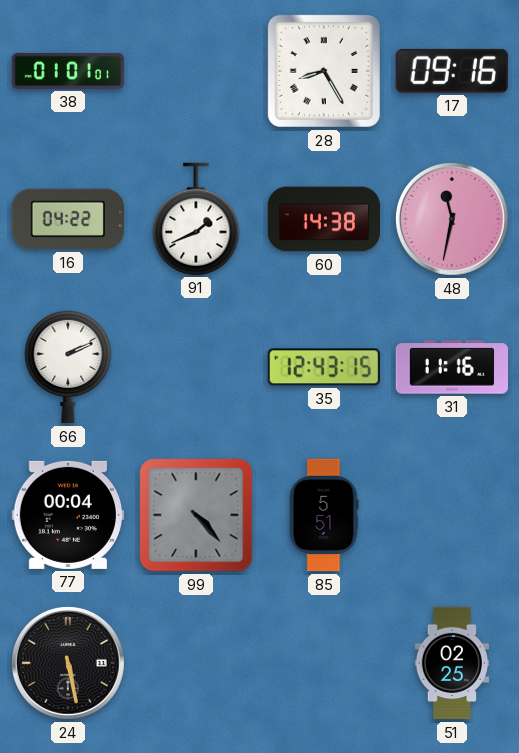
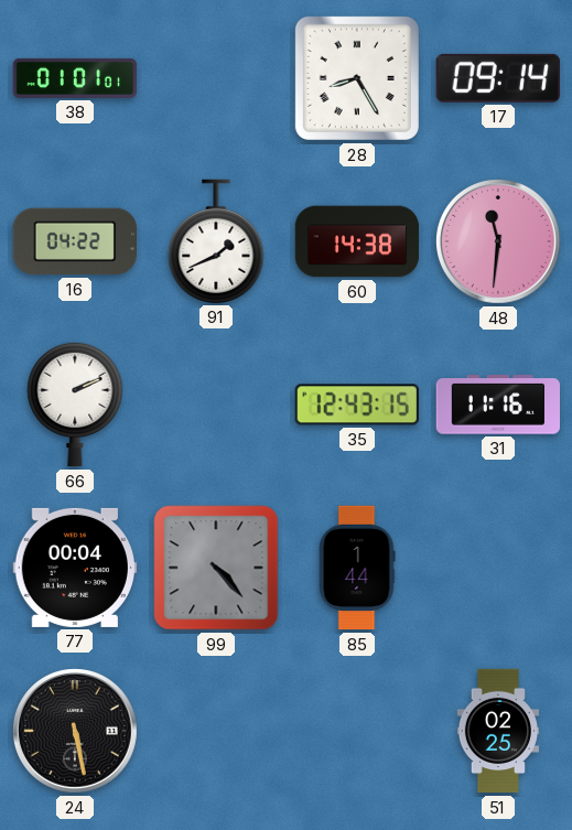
17: 09:16 -> 09:14
48: 11:32 -> 11:31
85: 5:51 -> 1:44
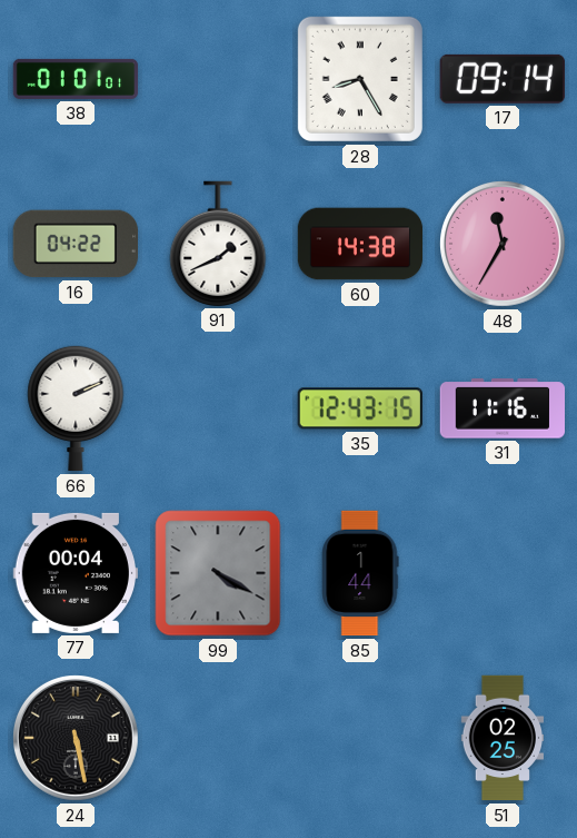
48: 11:31 -> 11:35
99: 4:23 -> 4:20
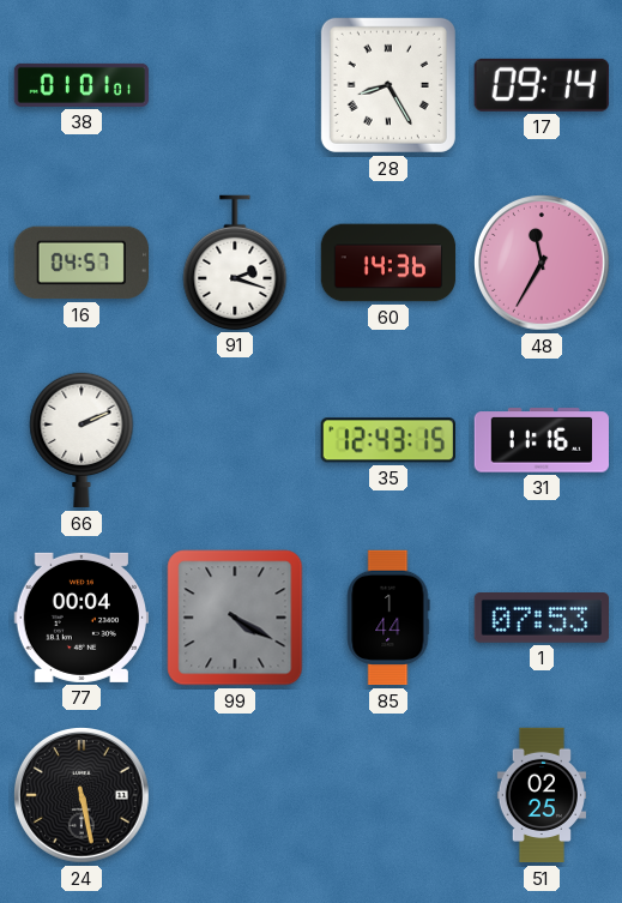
16: 04:22 -> 04:57
91: 1:41 -> 2:18
60: 14:38 -> 14:36
1: none -> 07:53
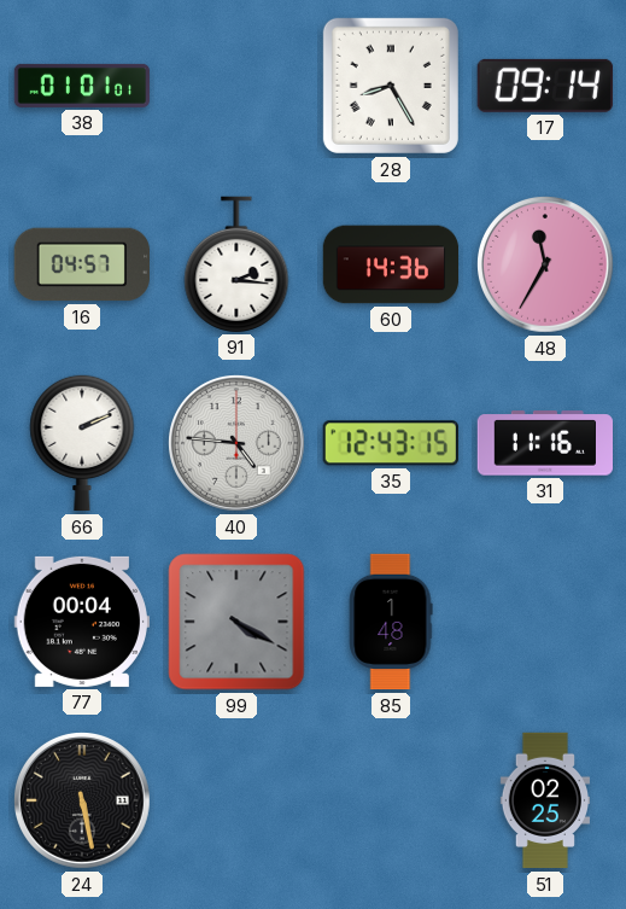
91: 2:18 -> 2:16
40: none -> 4:46
85: 1:44 -> 1:48
1: 07:53 -> none
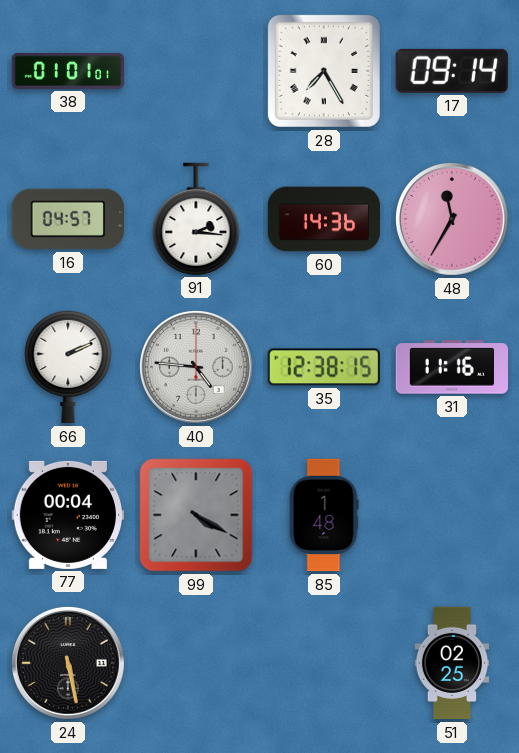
28: 8:25 -> 7:25
35: 12:43 -> 12:38
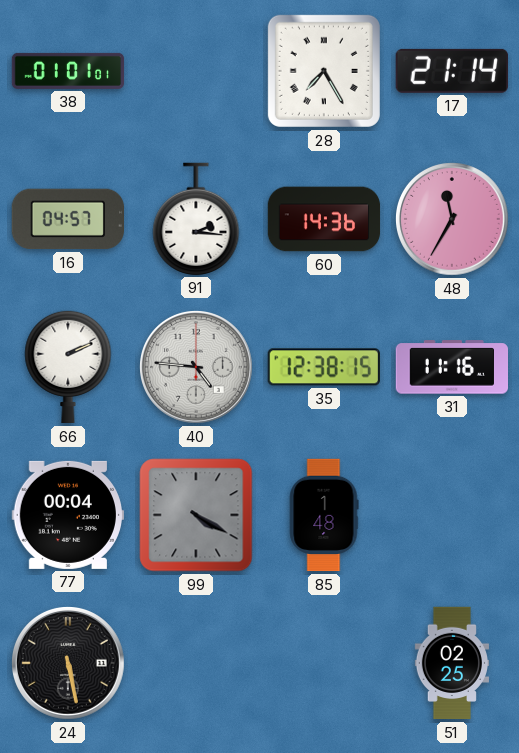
17: 09:14 -> 21:14
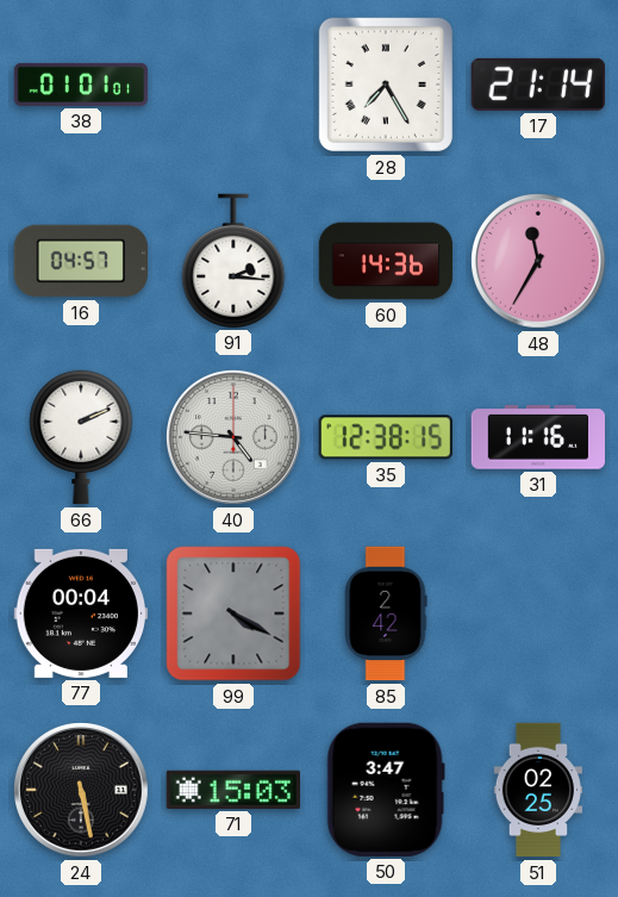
85: 1:48 -> 2:42
71: none -> 15:03
50: none -> 3:47
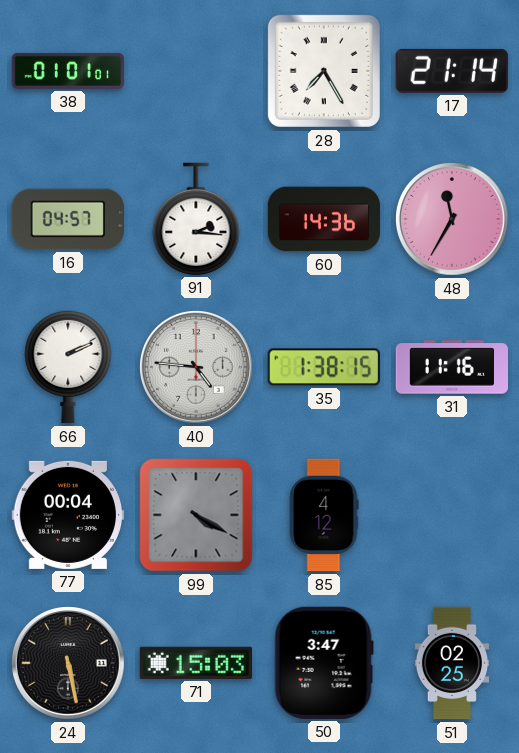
35: 12:38 -> 1:38
85: 2:42 -> 4:12
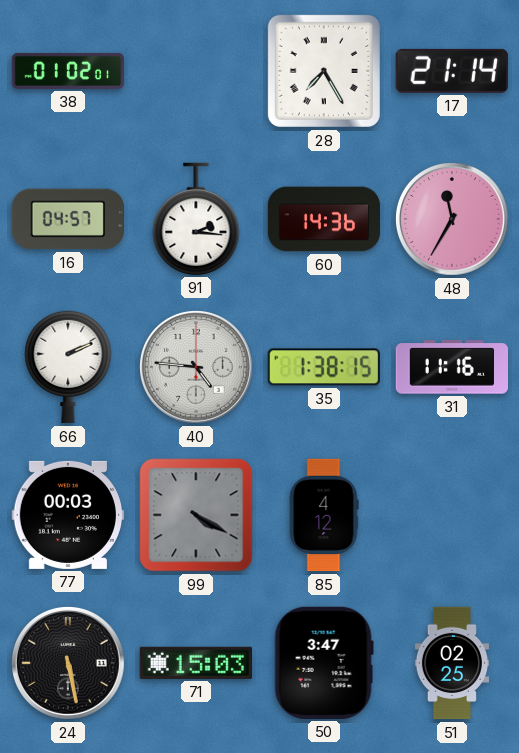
38: 01:01 -> 01:02
77: 00:04 -> 00:03
